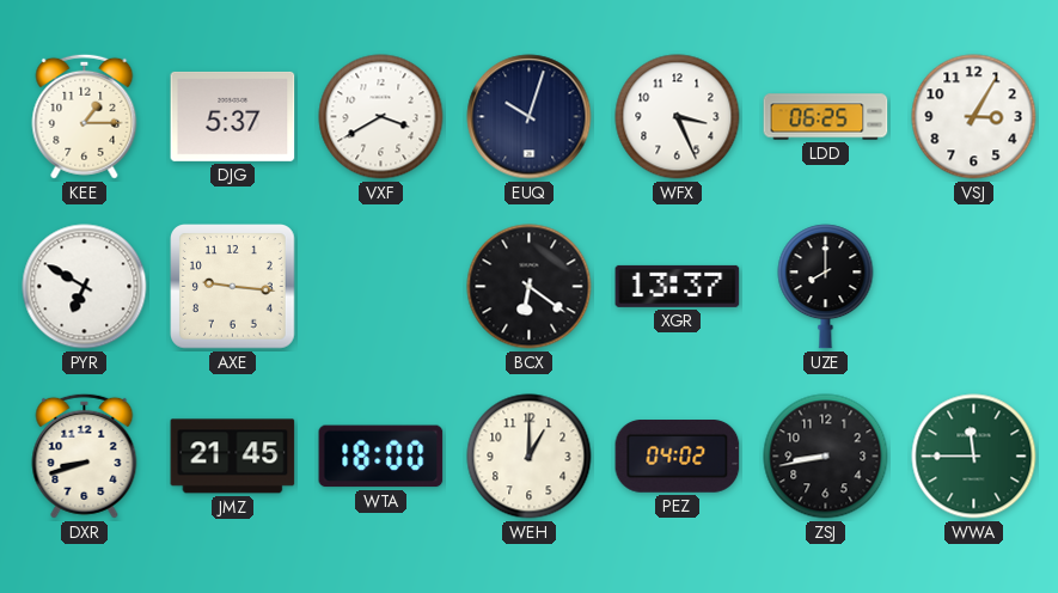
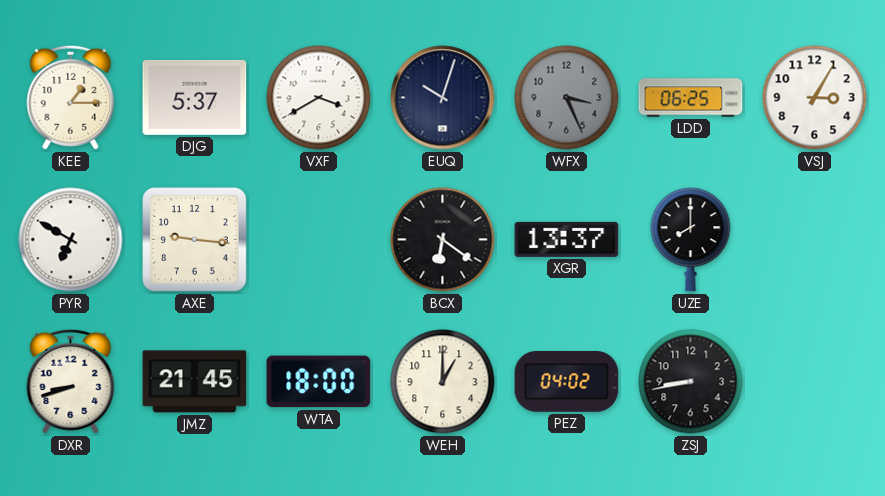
WFX dial: white -> grey
WWA: 11:45 -> none
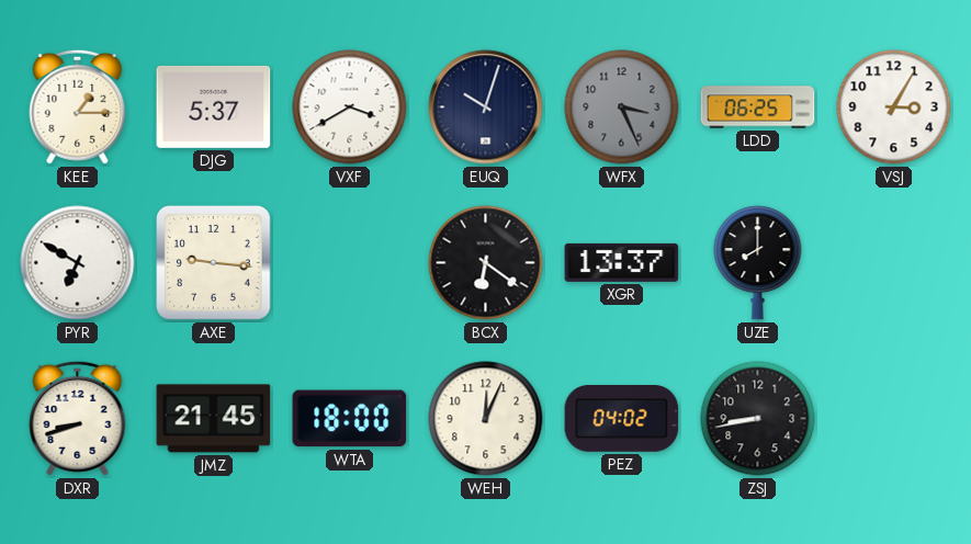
WEH: 1:00 -> 12:04
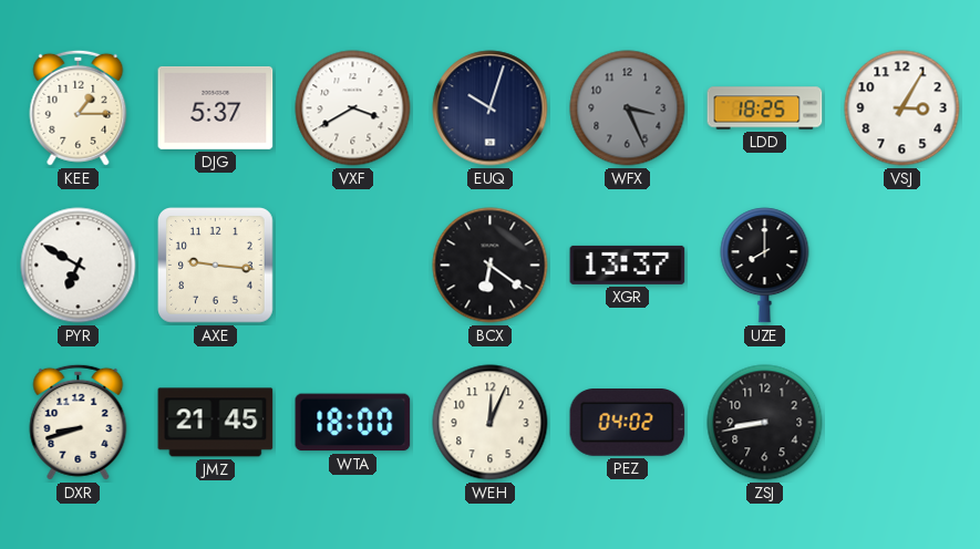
LDD: 06:25 -> 18:25
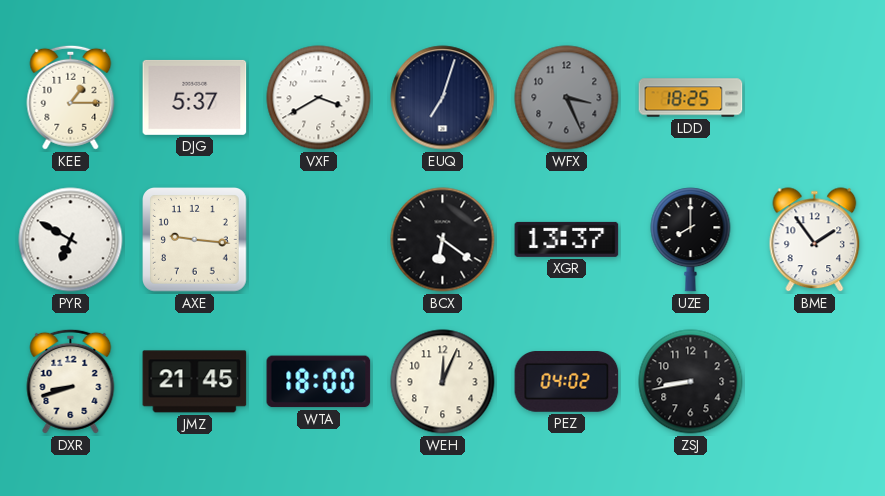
EUQ: 10:03 -> 7:03
VSJ: 3:05 -> none
BME: none -> 1:54
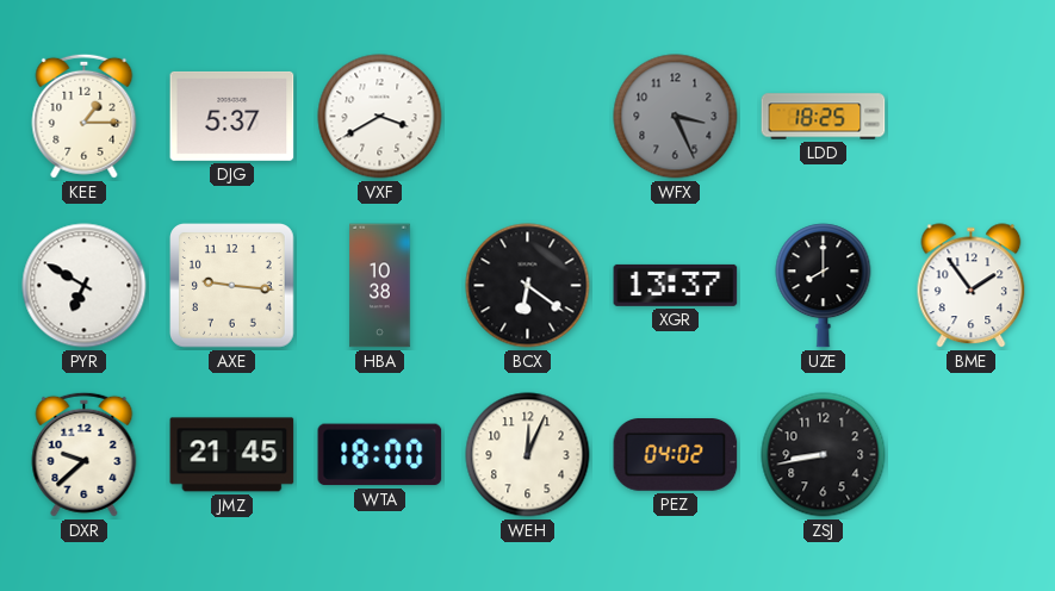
EUQ: 7:03 -> none
HBA: none -> 10:38
DXR: 8:42 -> 9:38
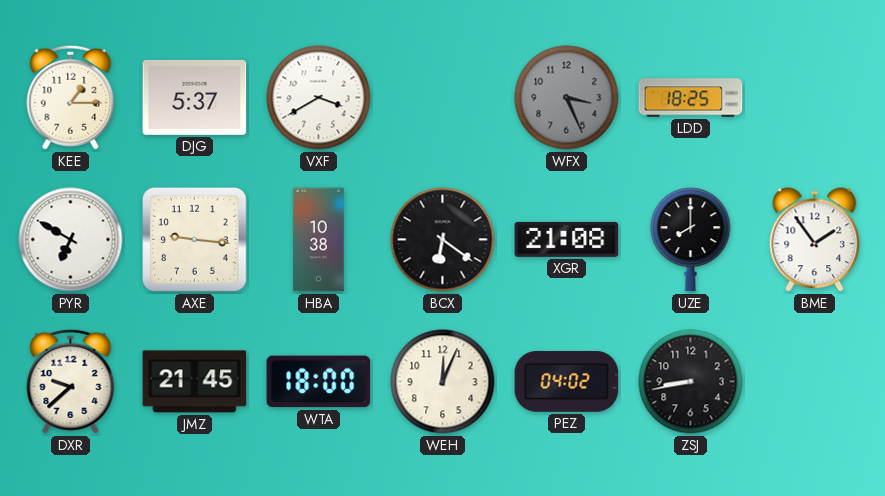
XGR: 13:37 -> 21:08
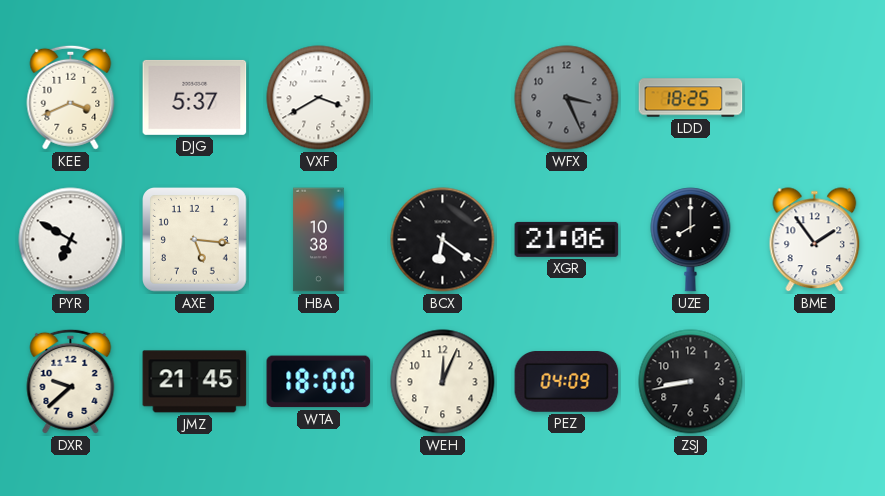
KEE: 1:15 -> 3:41
AXE: 9:16 -> 5:16
XGR: 21:08 -> 21:06
PEZ: 04:02 -> 04:09
